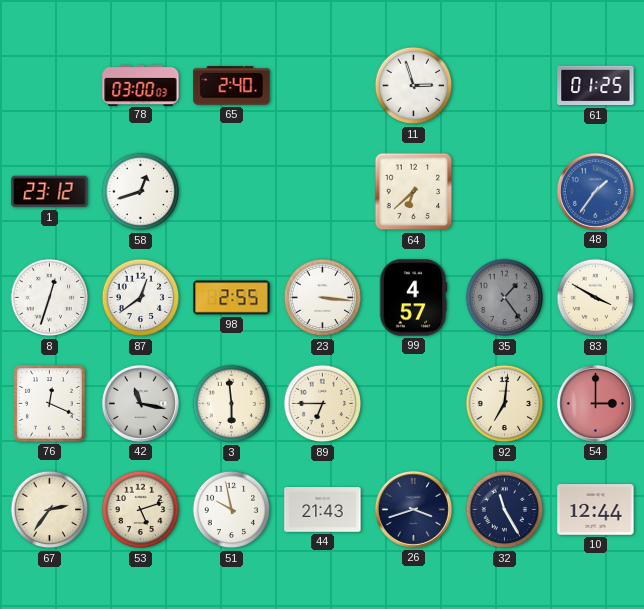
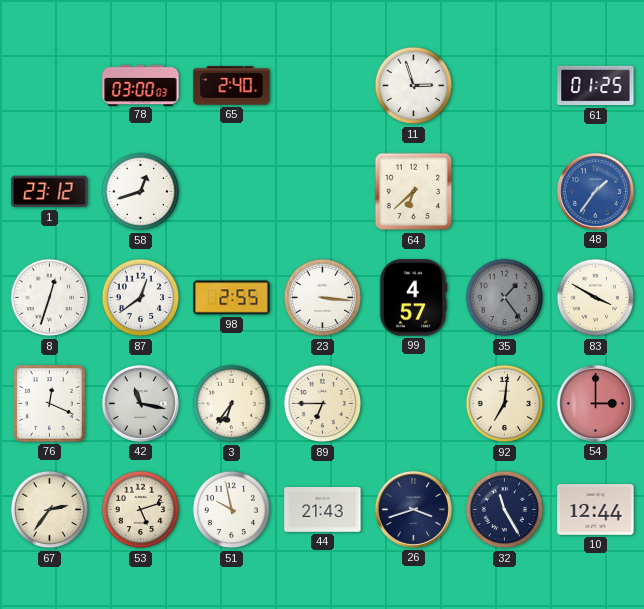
3: 5:59 -> 6:36
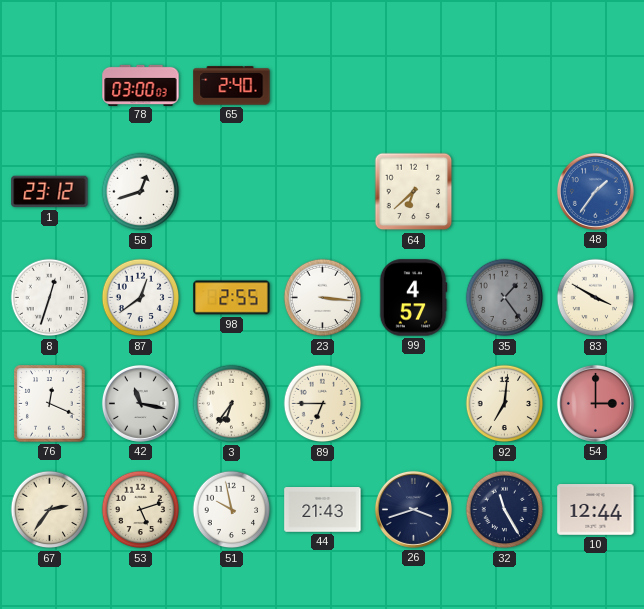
11: 2:57 -> none
61: 01:25 -> none
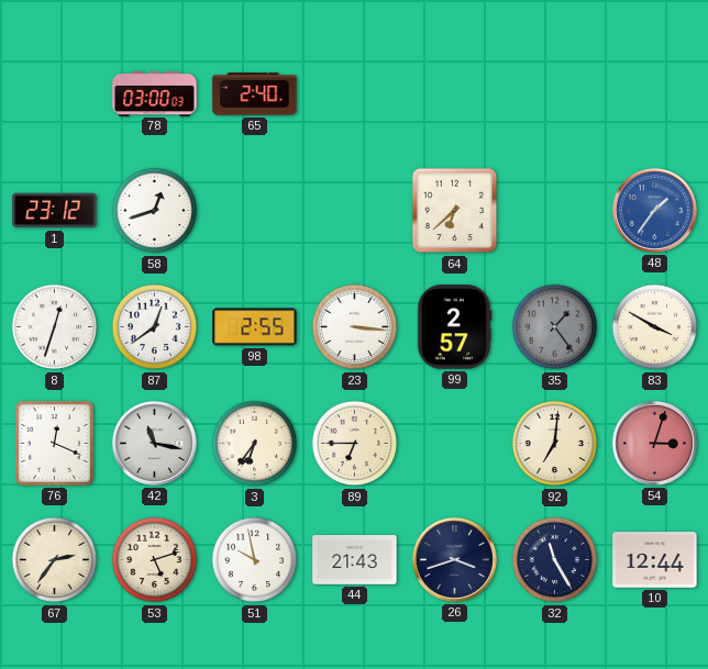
99: 4:57 -> 2:57
54: 3:00 -> 3:03
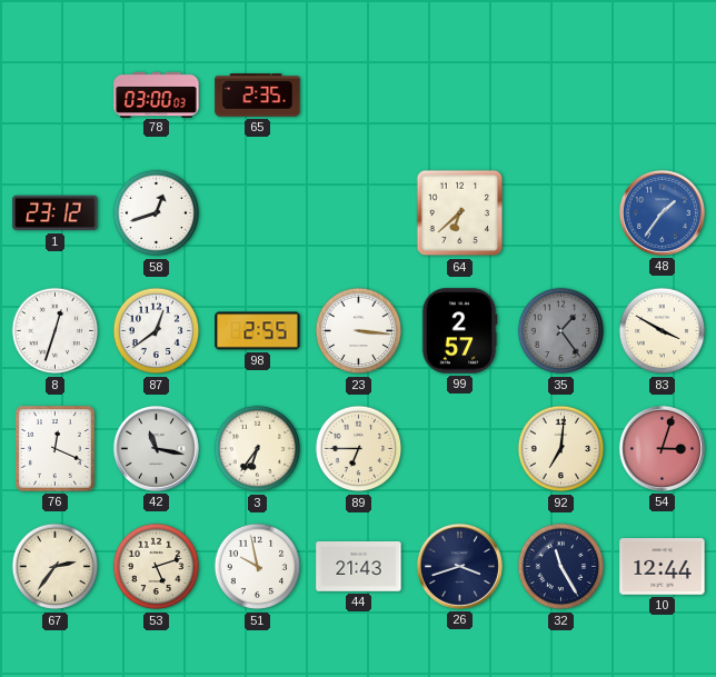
65: 2:40 -> 2:35
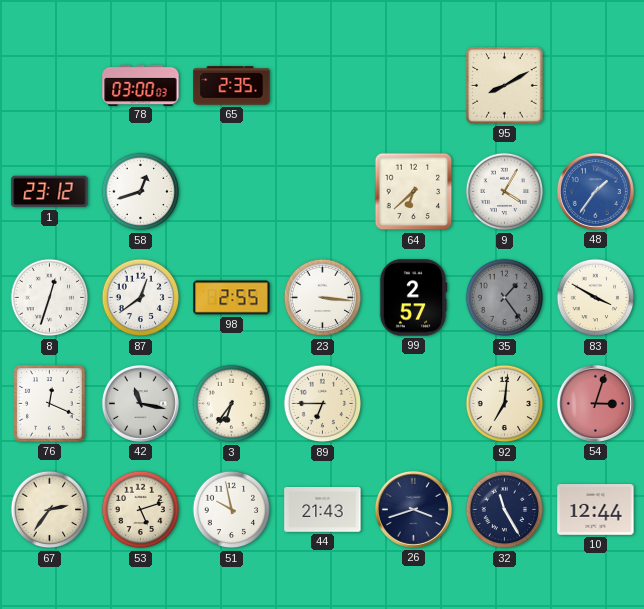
95: none -> 8:10
9: none -> 4:05
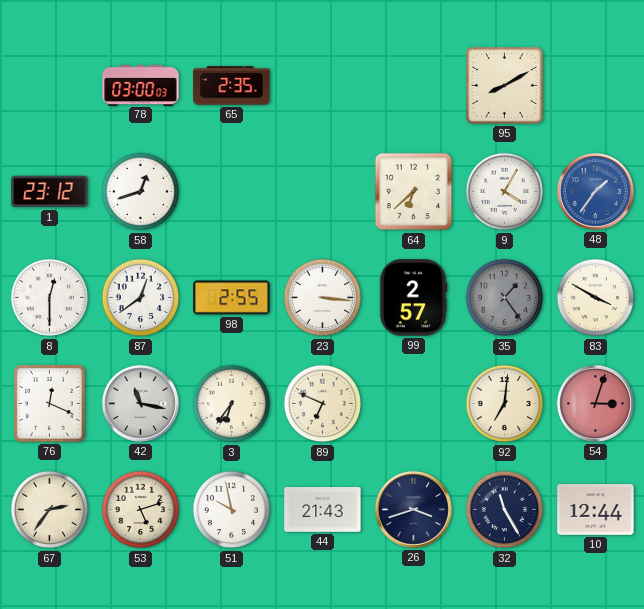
8: 12:33 -> 12:30
89: 6:45 -> 6:49
